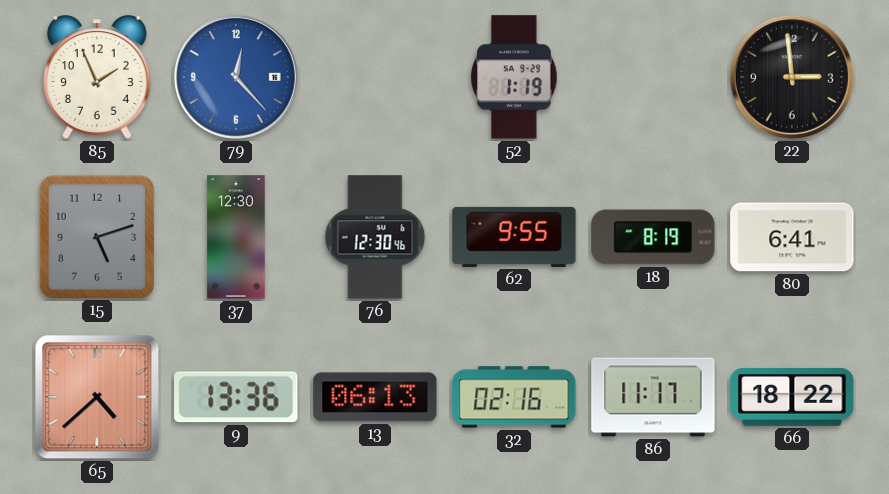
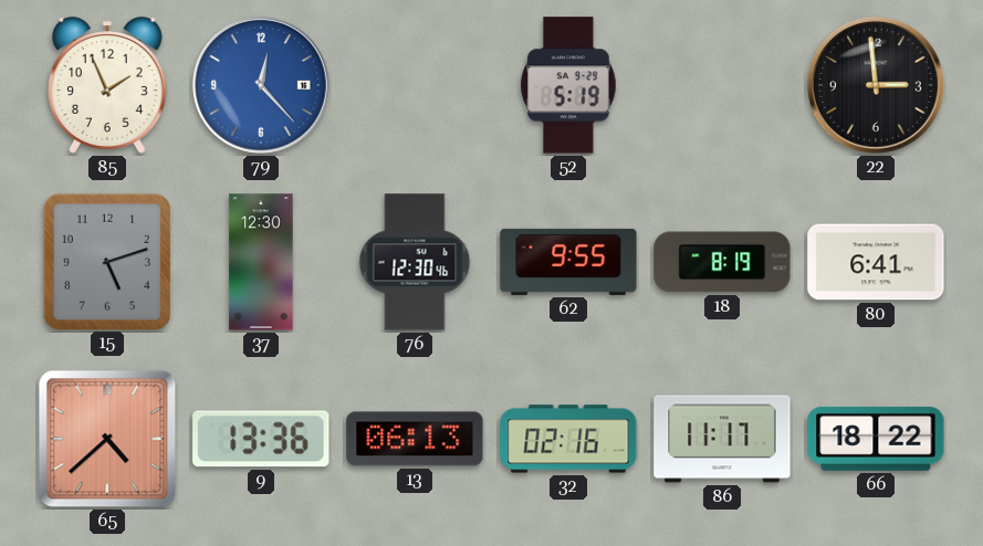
52: 1:19 -> 5:19
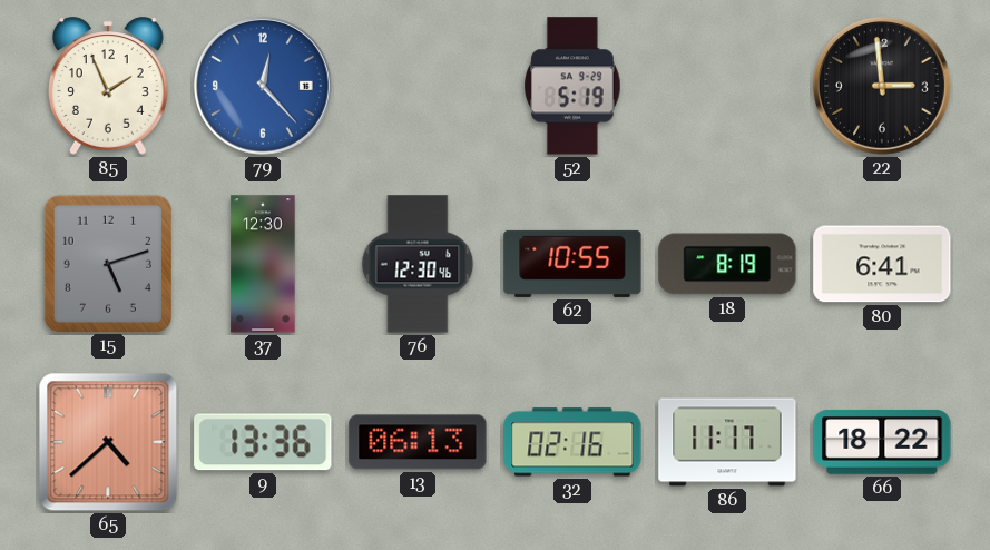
62: 9:55 -> 10:55
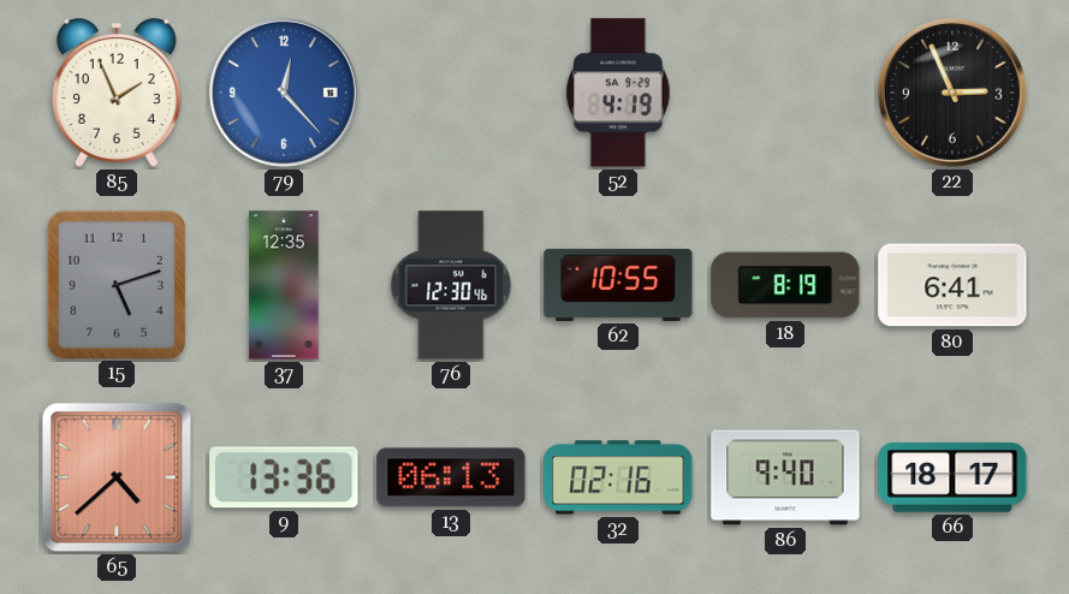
52: 5:19 -> 4:19
22: 2:59 -> 2:56
37: 12:30 -> 12:35
86: 11:17 -> 9:40
66: 18:22 -> 18:17
